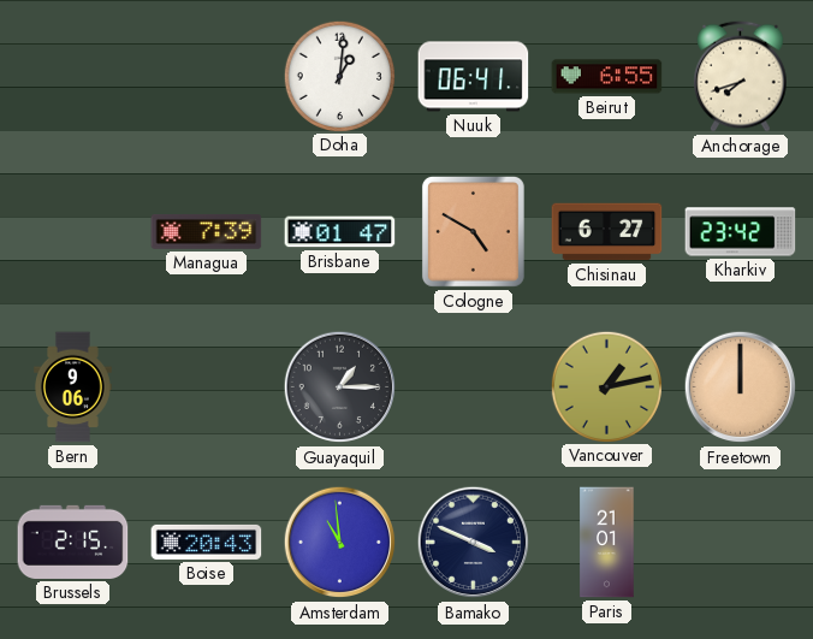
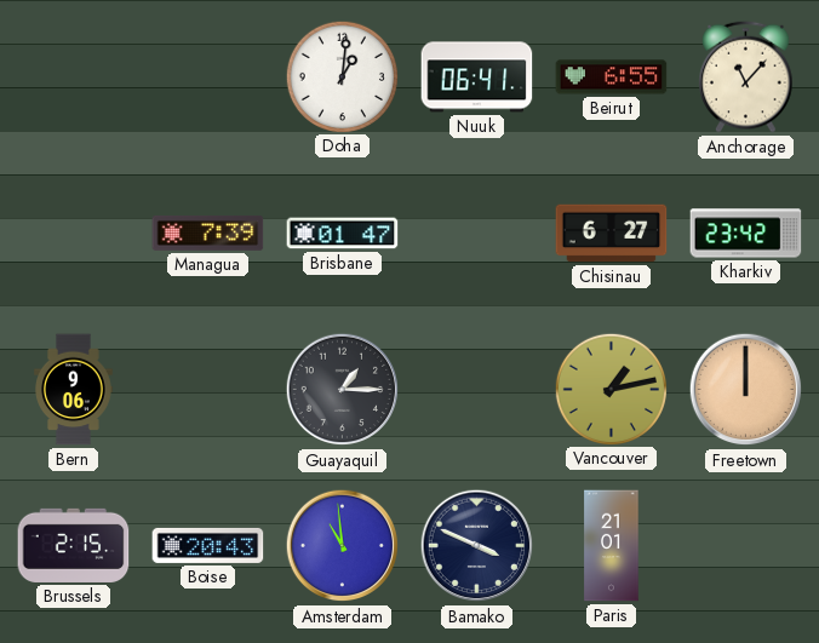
Anchorage: 7:42 -> 11:07
Cologne: 4:50 -> none
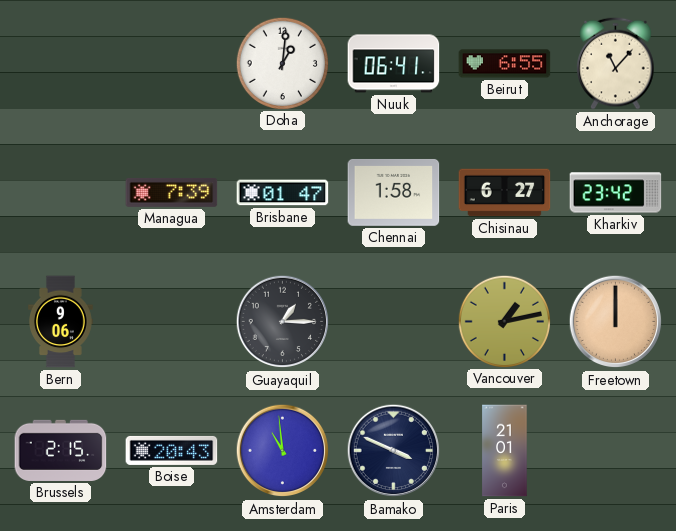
Chennai: none -> 1:58
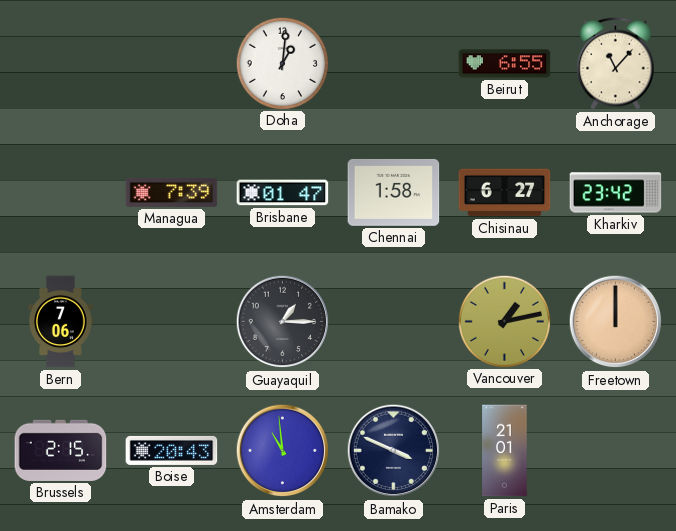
Nuuk: 06:41 -> none
Bern: 9:06 -> 7:06
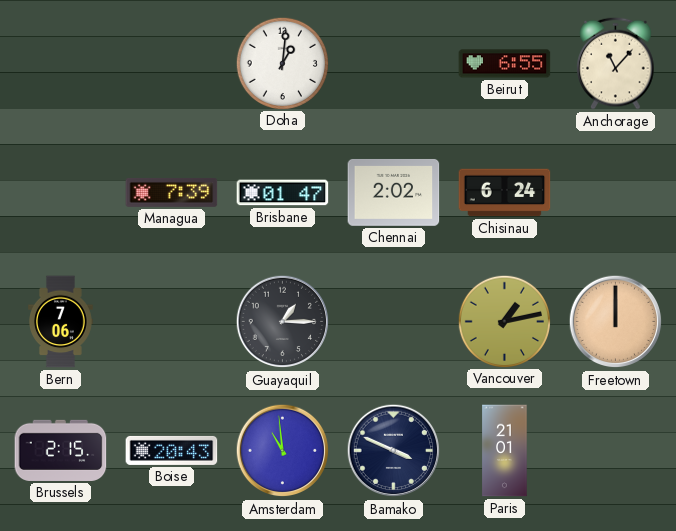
Chennai: 1:58 -> 2:02
Chisinau: 6:27 -> 6:24
Kharkiv: 23:42 -> none
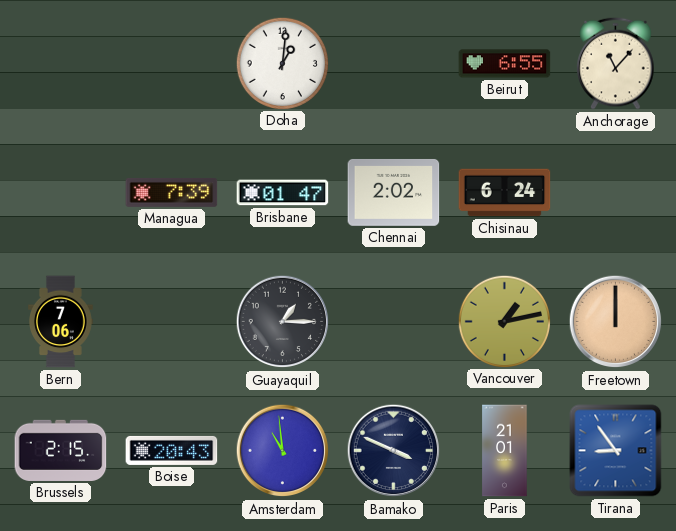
Tirana: none -> 8:54
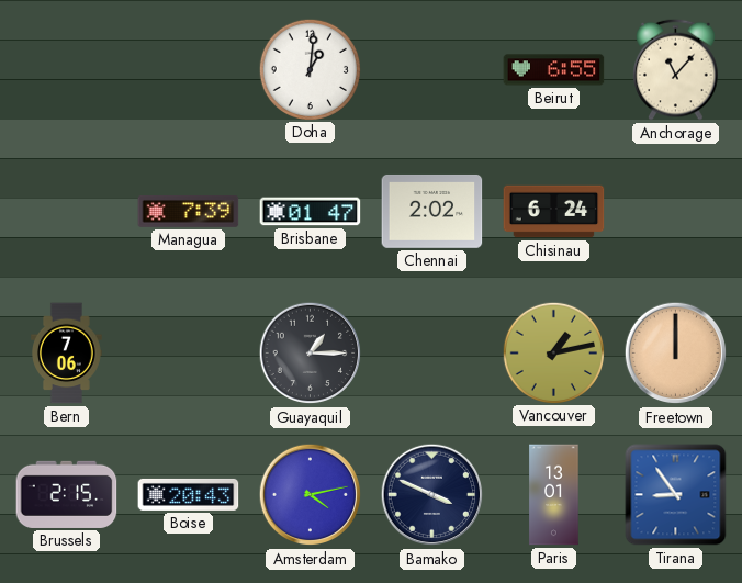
Amsterdam: 10:59 -> 4:13
Paris: 21:01 -> 13:01
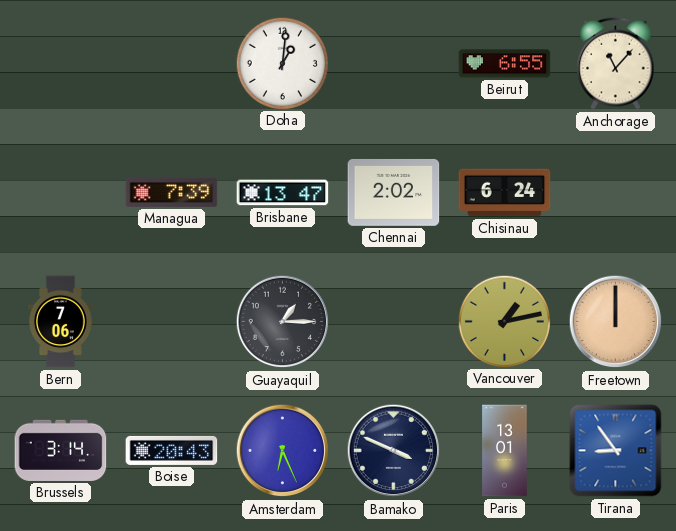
Brisbane: 01:47 -> 13:47
Brussels: 2:15 -> 3:14
Amsterdam: 4:13 -> 6:26
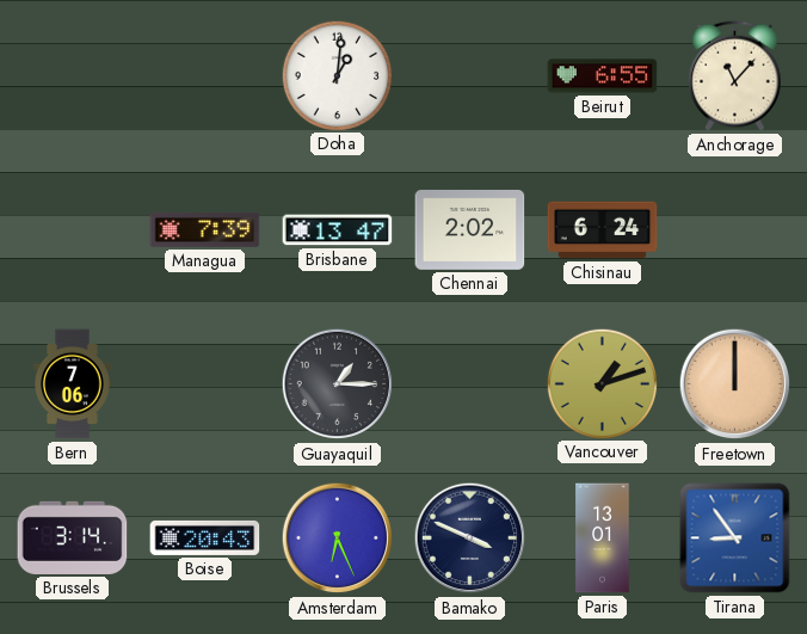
Vancouver: 1:13 -> 1:12
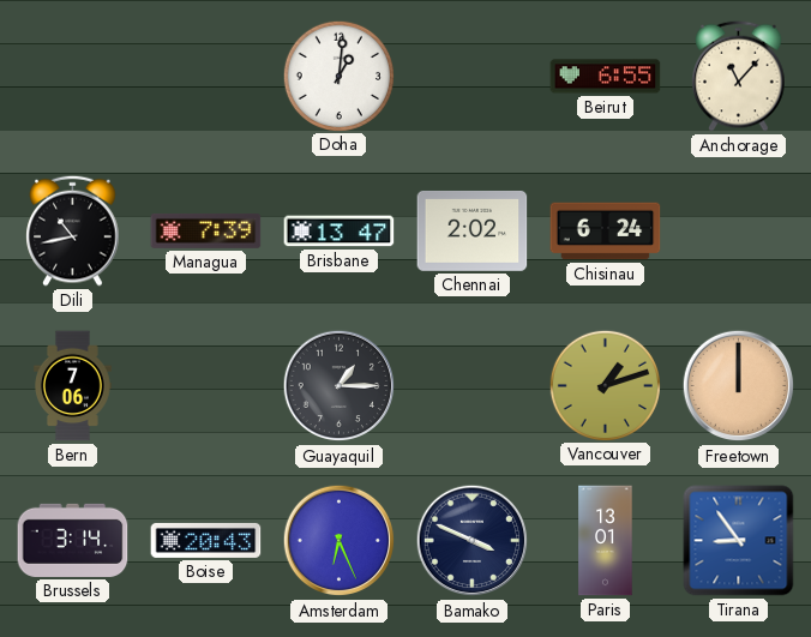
Dili: none -> 10:43
